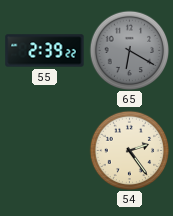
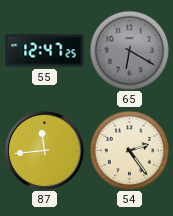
55: 2:39 -> 12:47
87: none -> 11:44
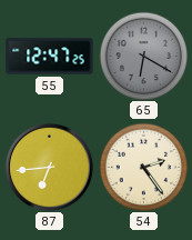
87: 11:44 -> 6:44
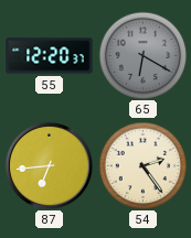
55: 12:47 -> 12:20
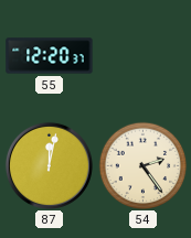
65: 6:20 -> none
87: 6:44 -> 12:02
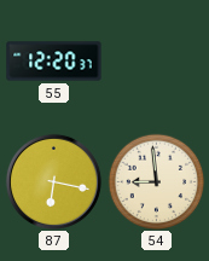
87: 12:02 -> 6:17
54: 2:24 -> 8:59
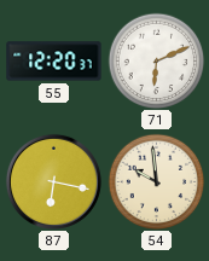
71: none -> 6:11
54: 8:59 -> 9:59
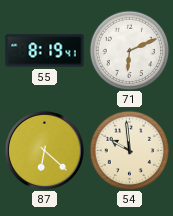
55: 12:20 -> 8:19
87: 6:17 -> 6:22
